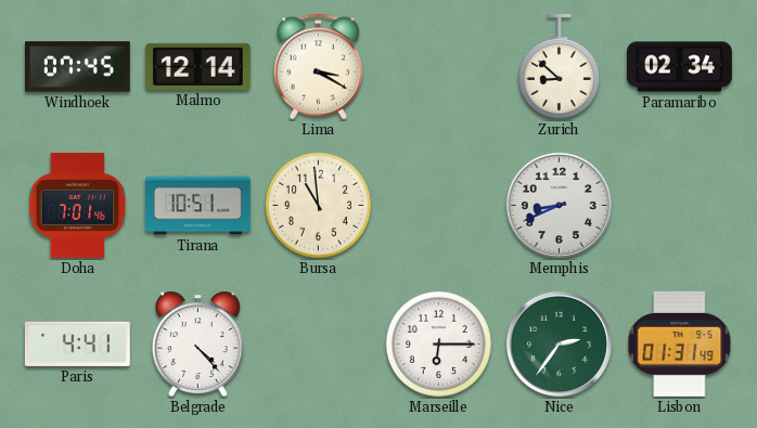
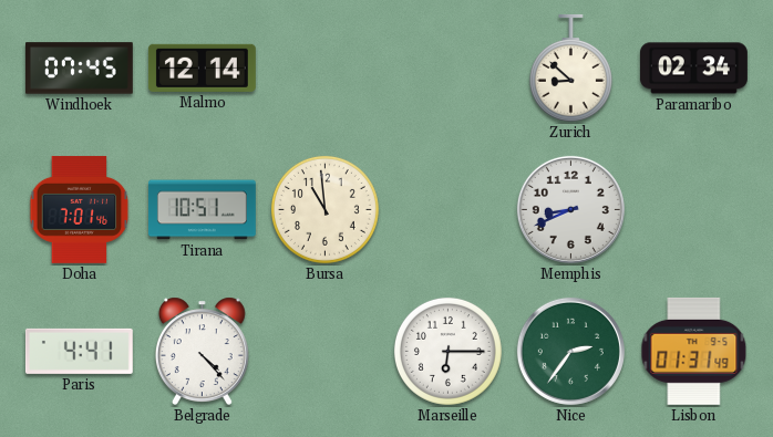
Lima: 3:20 -> none
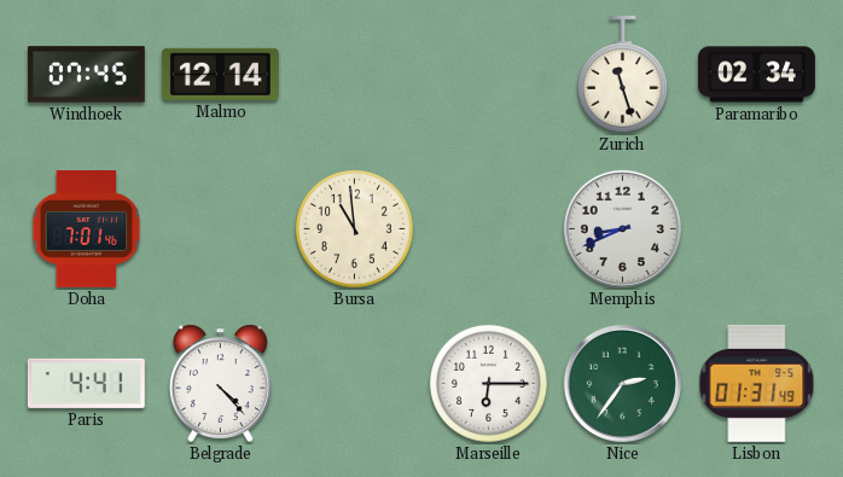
Zurich: 8:52 -> 11:27
Tirana: 10:51 -> none
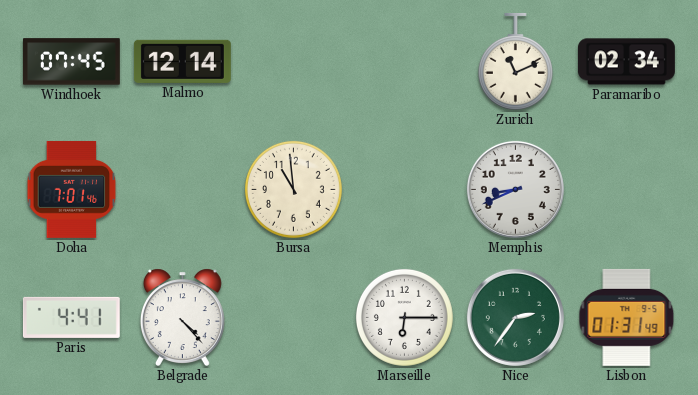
Zurich: 11:27 -> 11:11
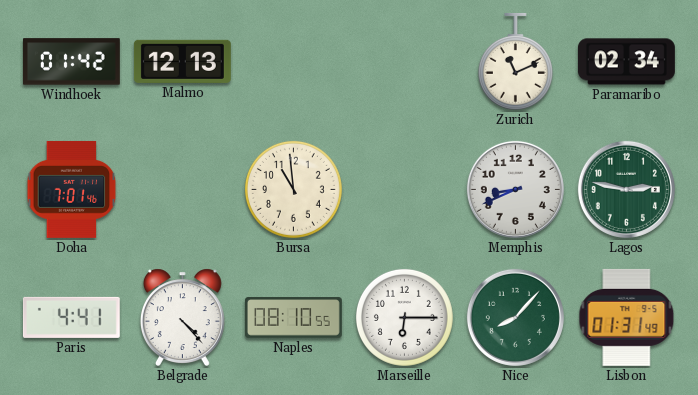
Windhoek: 07:45 -> 01:42
Malmo: 12:14 -> 12:13
Lagos: none -> 2:47
Naples: none -> 08:10
Nice: 2:36 -> 8:07
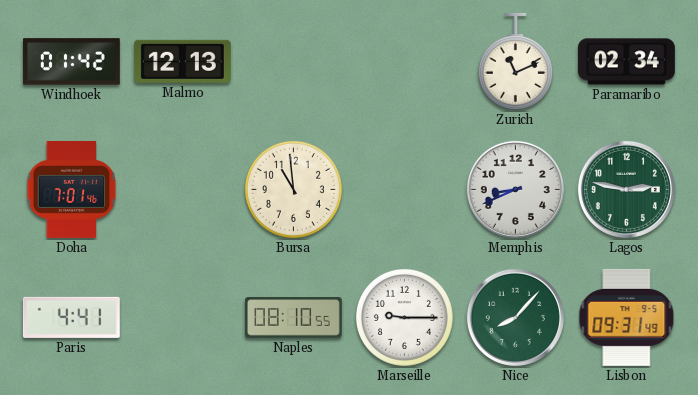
Belgrade: 4:23 -> none
Marseille: 6:15 -> 9:15
Lisbon: 01:31 -> 09:31
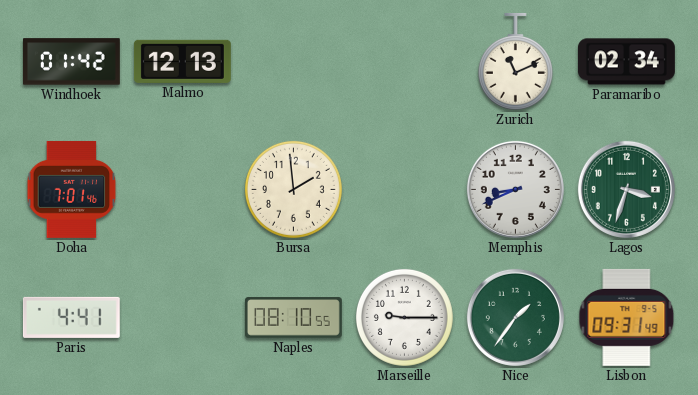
Bursa: 10:59 -> 1:59
Lagos: 2:47 -> 3:33
Nice: 8:07 -> 1:36
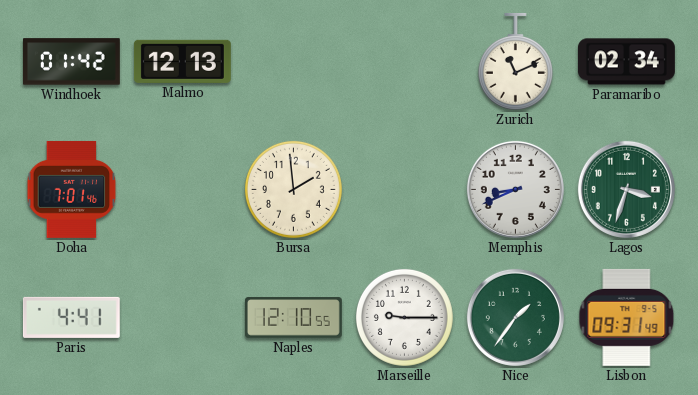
Naples: 08:10 -> 12:10
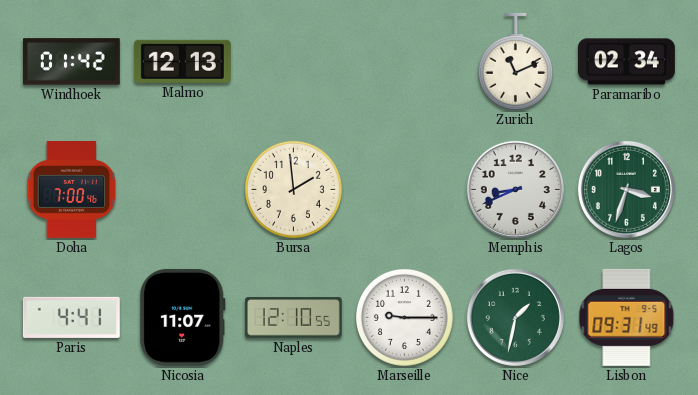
Doha: 7:01 -> 7:00
Nicosia: none -> 11:07
Nice: 1:36 -> 1:32
